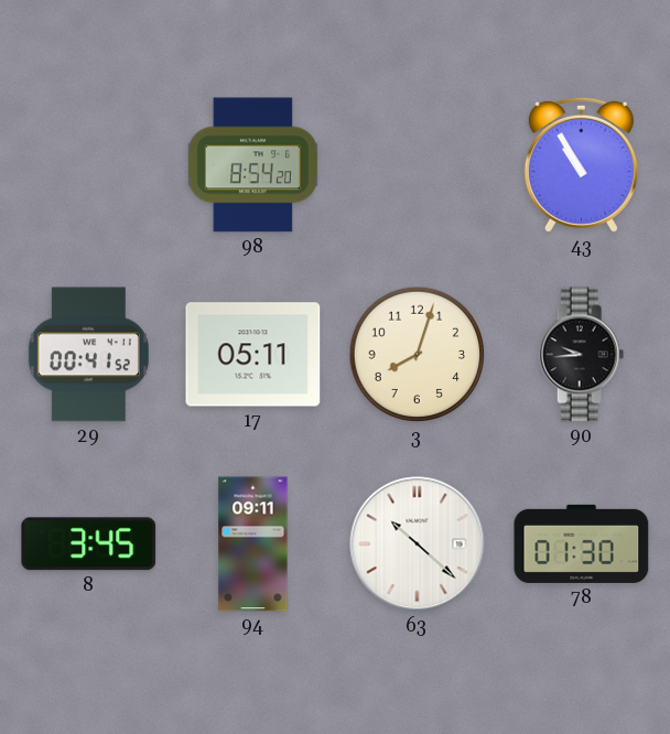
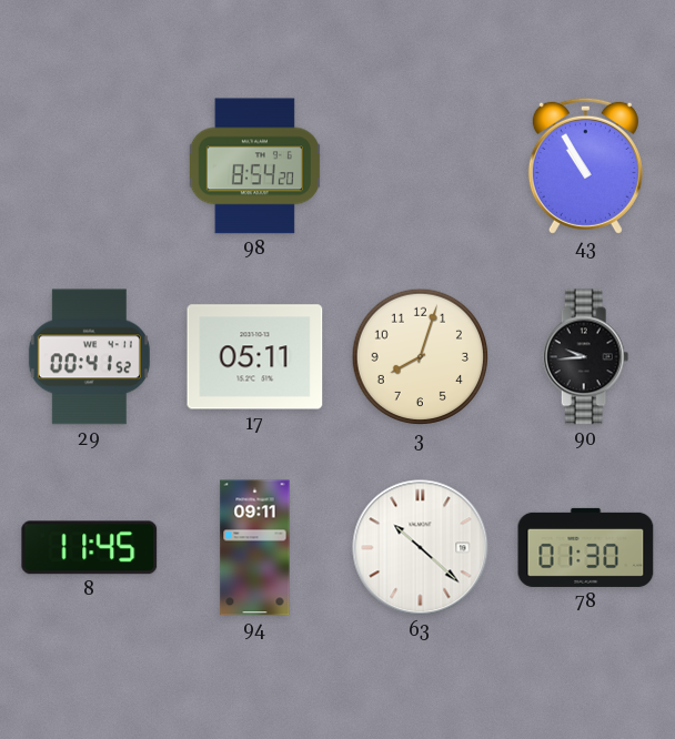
8: 3:45 -> 11:45
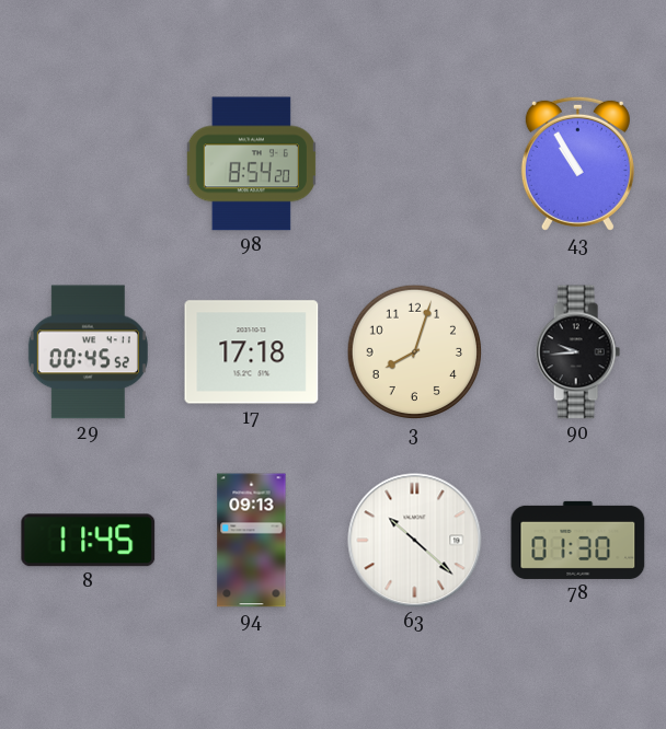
29: 00:41 -> 00:45
17: 05:11 -> 17:18
94: 09:11 -> 09:13
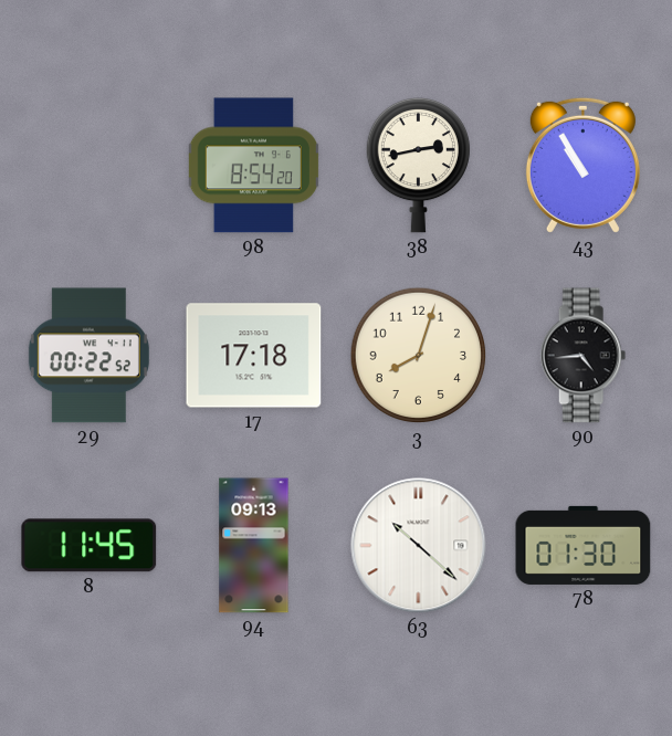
38: none -> 2:43
29: 00:45 -> 00:22
90: 9:44 -> 4:44
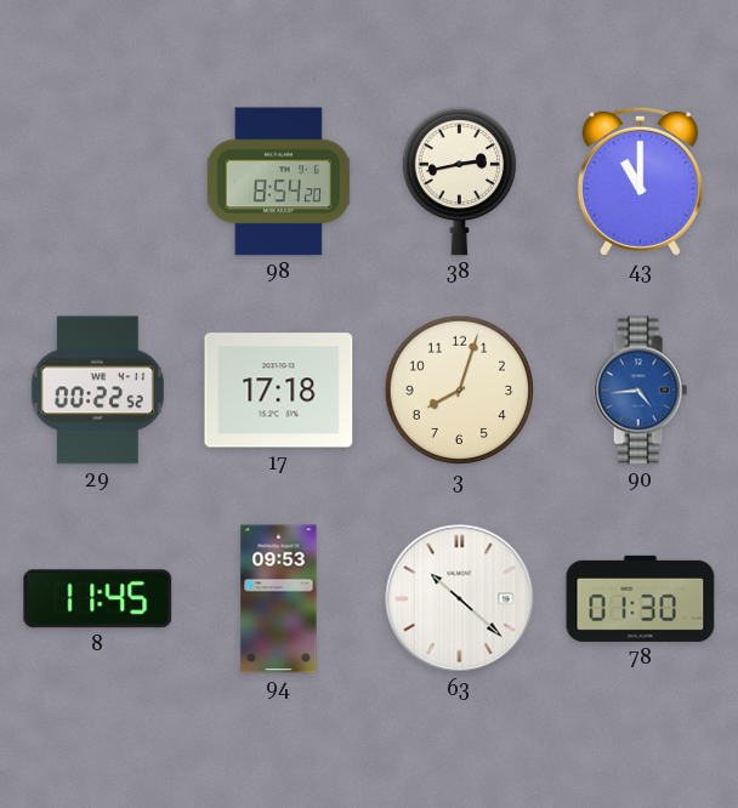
43: 10:55 -> 11:00
90 dial: black -> blue
94: 09:13 -> 09:53
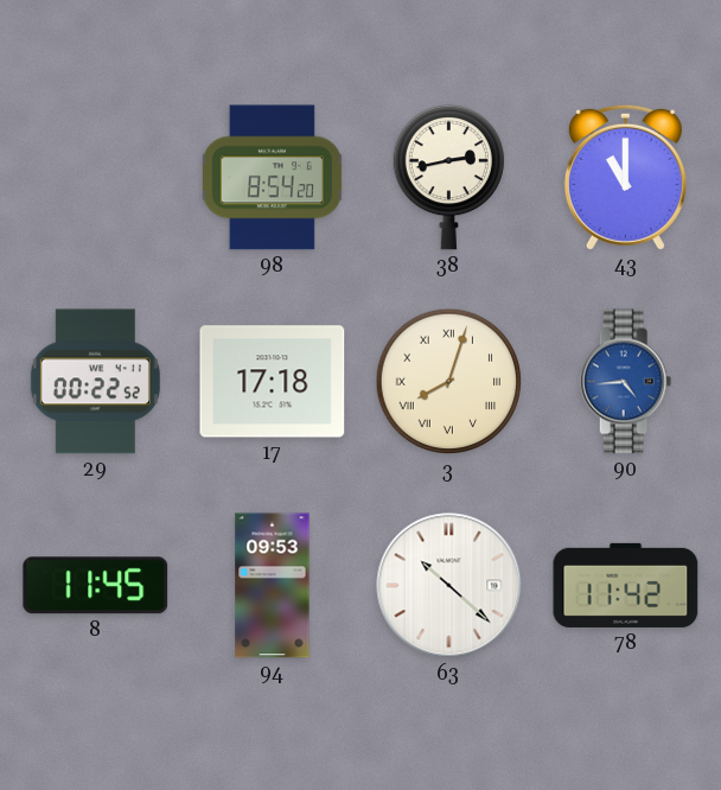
3 numerals: Arabic -> Roman
78: 01:30 -> 11:42
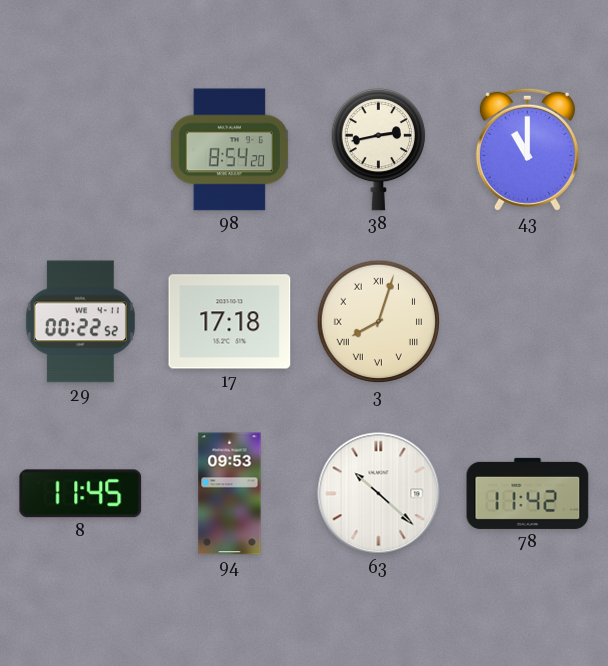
90: 4:44 -> none
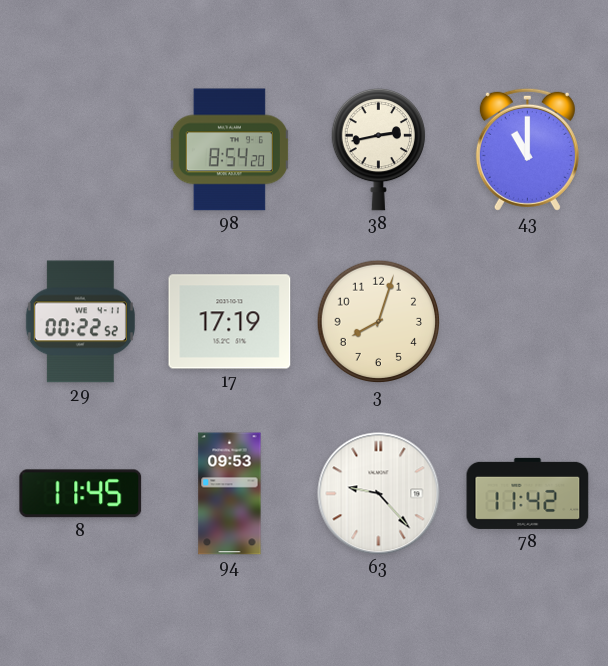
17: 17:18 -> 17:19
3 numerals: Roman -> Arabic
63: 10:22 -> 9:23
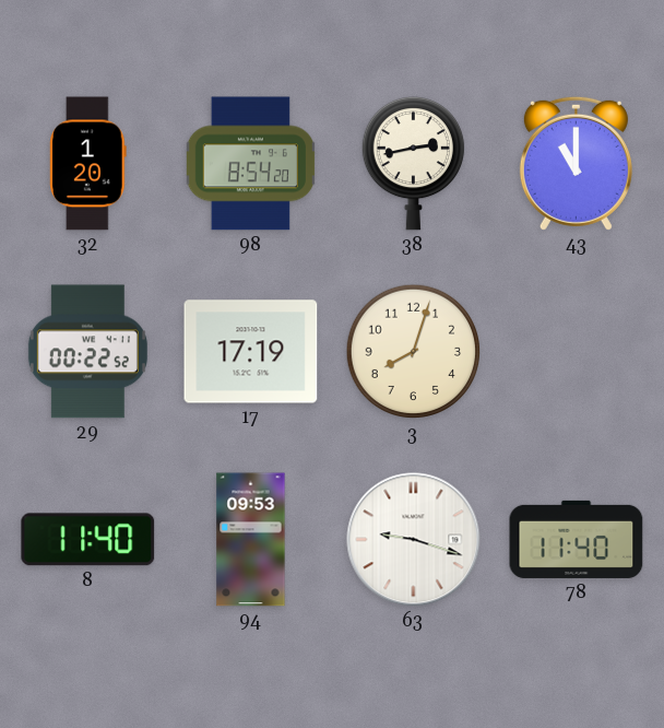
32: none -> 1:20
8: 11:45 -> 11:40
63: 9:23 -> 9:18
78: 11:42 -> 11:40
